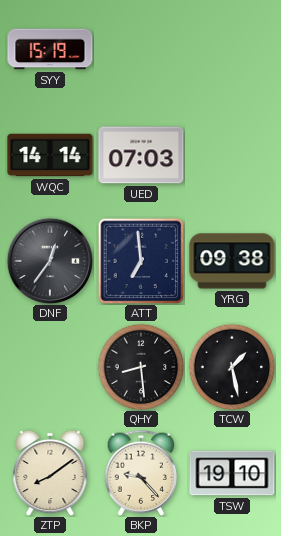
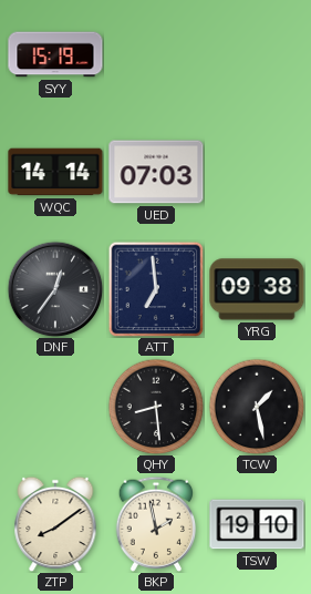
BKP: 9:23 -> 1:58
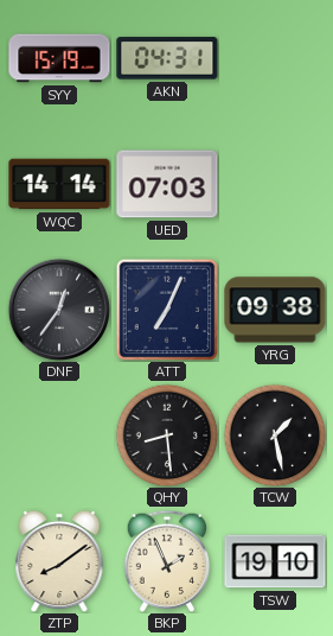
AKN: none -> 04:31
ATT: 6:59 -> 7:04
BKP: 1:58 -> 1:56
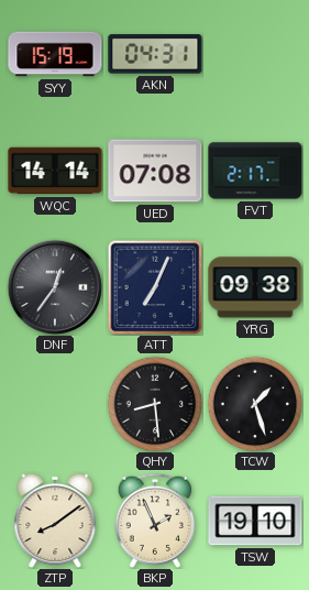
UED: 07:03 -> 07:08
FVT: none -> 2:17
TCW: 1:28 -> 1:27
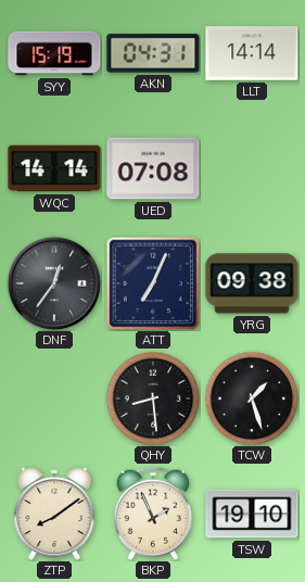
LLT: none -> 14:14
FVT: 2:17 -> none
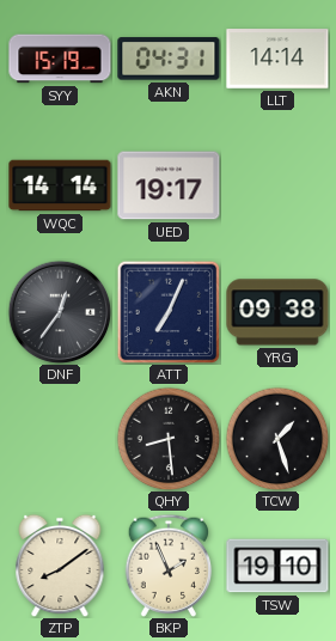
UED: 07:08 -> 19:17
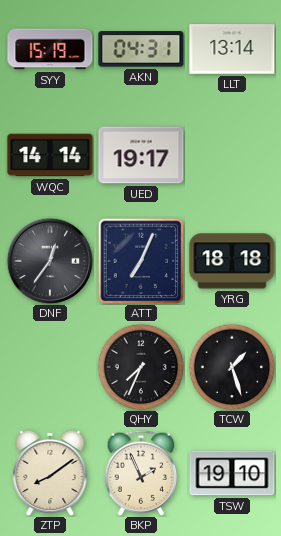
LLT: 14:14 -> 13:14
YRG: 09:38 -> 18:18
QHY: 8:29 -> 7:34
